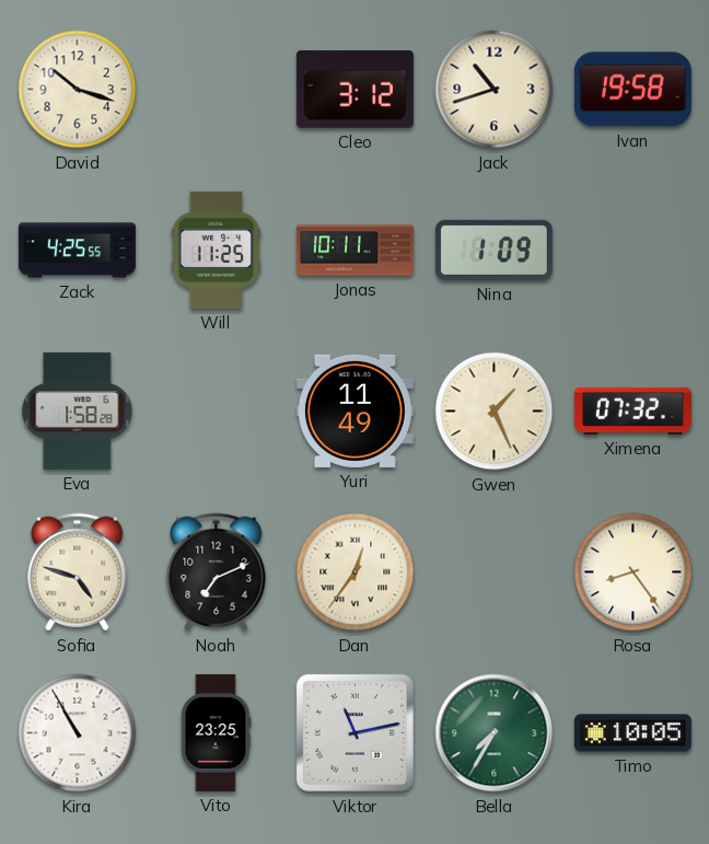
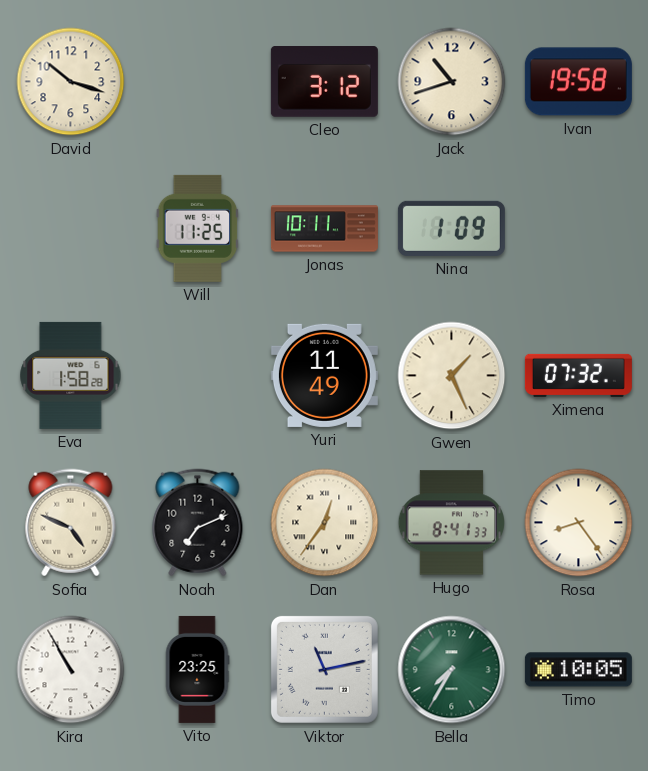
Zack: 4:25 -> none
Sofia: 4:48 -> 4:49
Hugo: none -> 8:41
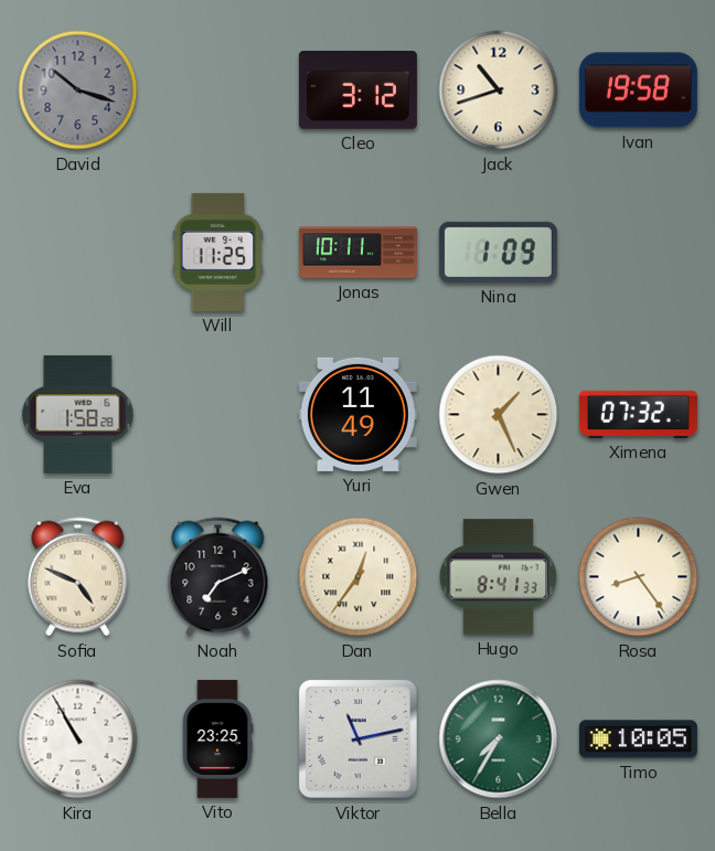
David dial: cream -> grey
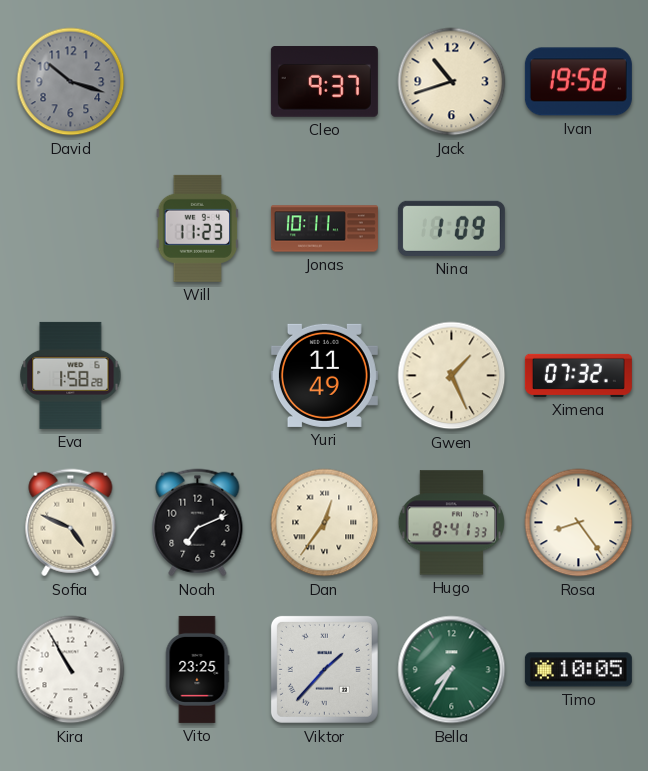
Cleo: 3:12 -> 9:37
Will: 11:25 -> 11:23
Viktor: 11:13 -> 1:37
